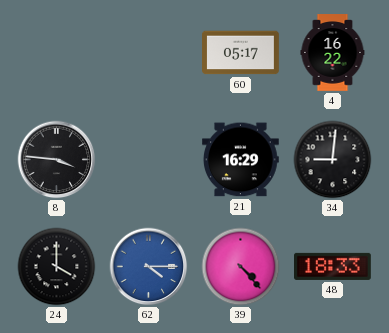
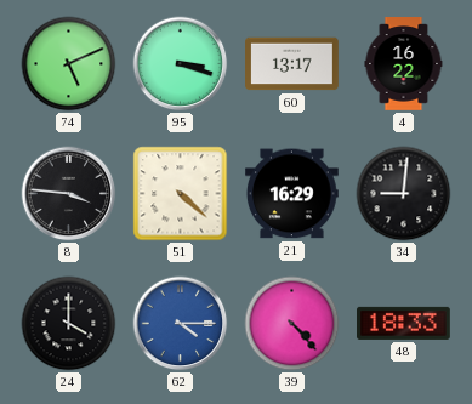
74: none -> 5:11
95: none -> 3:18
60: 05:17 -> 13:17
51: none -> 4:22
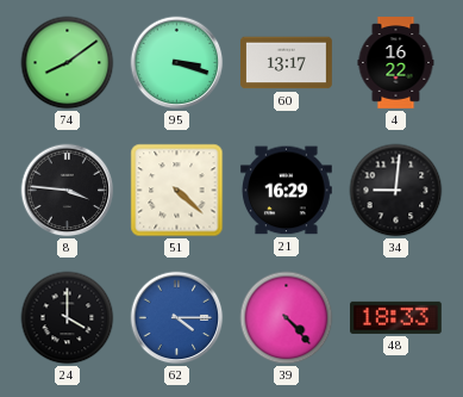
74: 5:11 -> 8:09
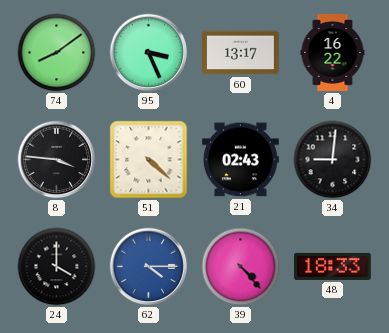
95: 3:18 -> 3:26
21: 16:29 -> 02:43
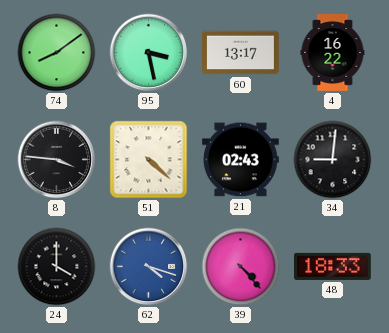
95: 3:26 -> 3:28
62: 4:15 -> 4:18
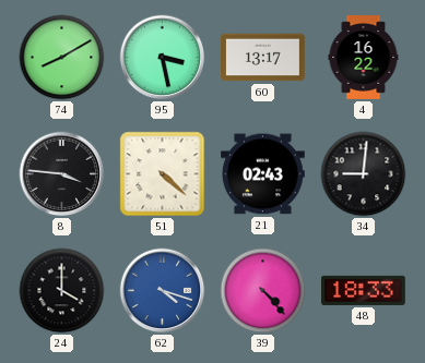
74: 8:09 -> 8:10
